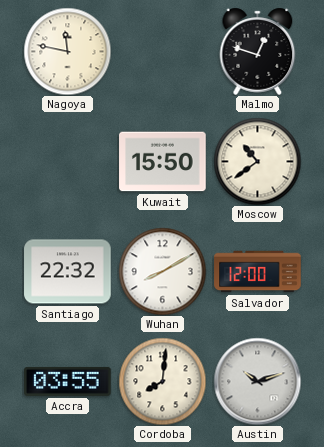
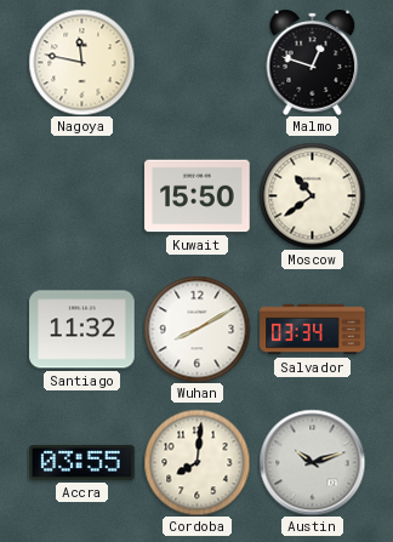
Santiago: 22:32 -> 11:32
Salvador: 12:00 -> 03:34
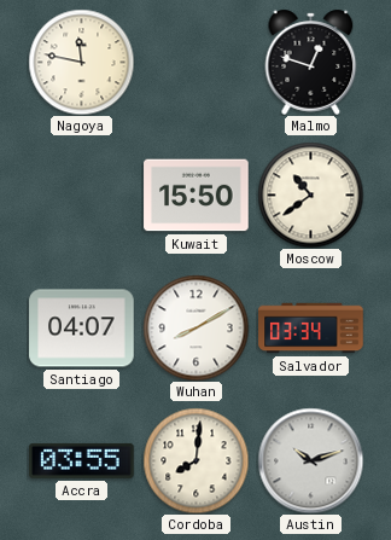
Santiago: 11:32 -> 04:07
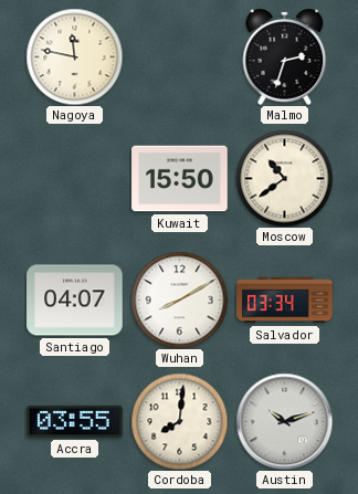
Malmo: 12:48 -> 2:33
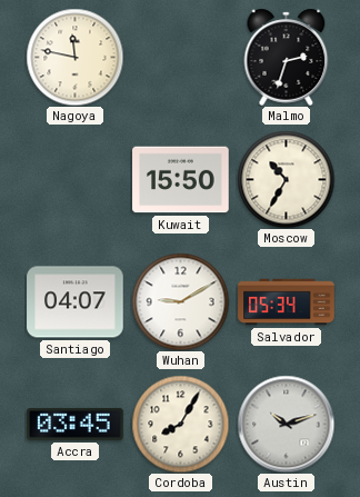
Moscow: 10:39 -> 10:35
Wuhan: 8:10 -> 9:10
Salvador: 03:34 -> 05:34
Accra: 03:55 -> 03:45
Cordoba: 8:01 -> 8:05
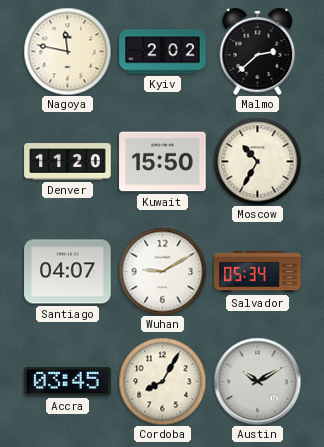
Kyiv: none -> 2:02
Malmo: 2:33 -> 2:38
Denver: none -> 11:20
Austin: 10:12 -> 10:10
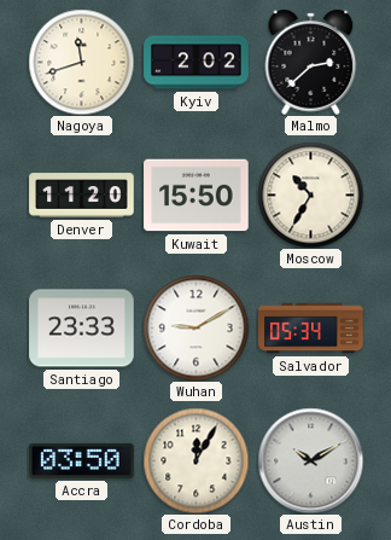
Nagoya: 11:47 -> 11:42
Santiago: 04:07 -> 23:33
Accra: 03:45 -> 03:50
Cordoba: 8:05 -> 12:05
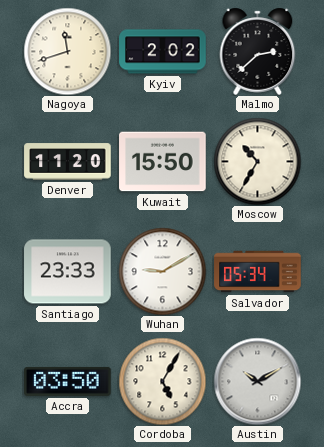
Cordoba: 12:05 -> 5:05
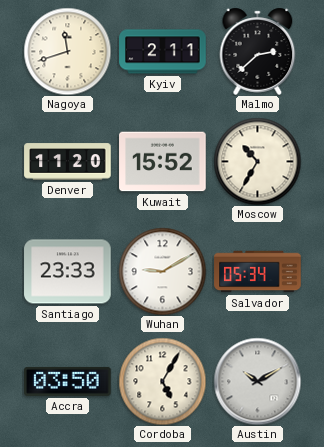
Kyiv: 2:02 -> 2:11
Kuwait: 15:50 -> 15:52
